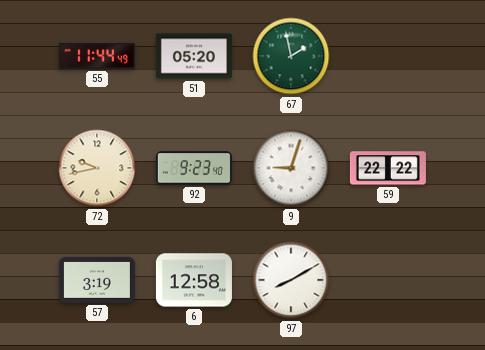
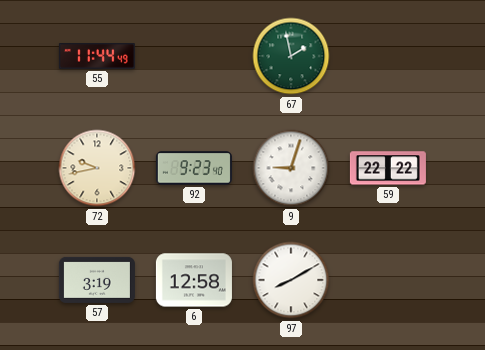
51: 05:20 -> none
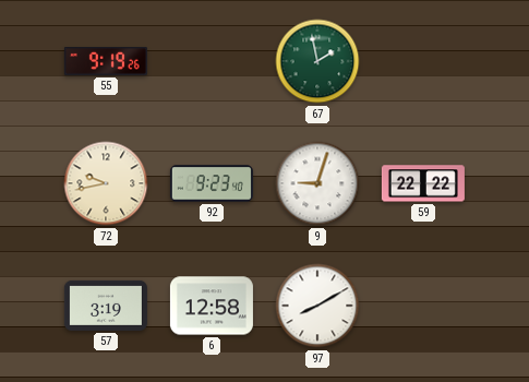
55: 11:44 -> 9:19
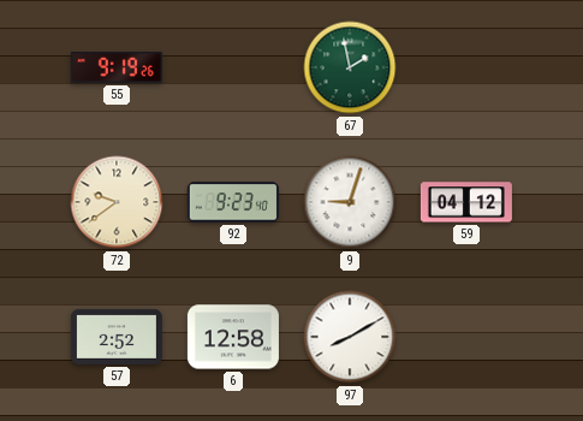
72: 9:43 -> 9:39
59: 22:22 -> 04:12
57: 3:19 -> 2:52
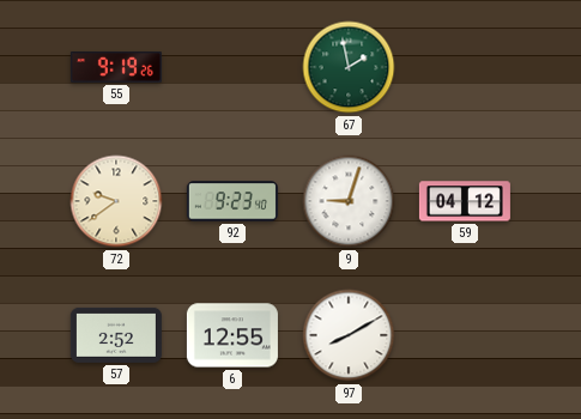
6: 12:58 -> 12:55
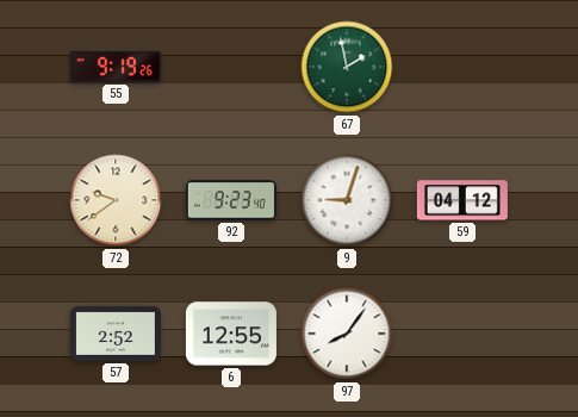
97: 8:10 -> 8:06
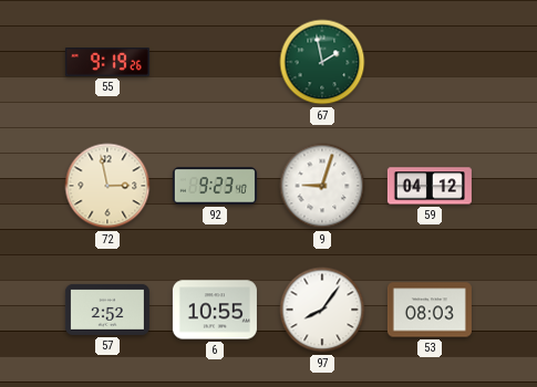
72: 9:39 -> 2:58
6: 12:55 -> 10:55
53: none -> 08:03
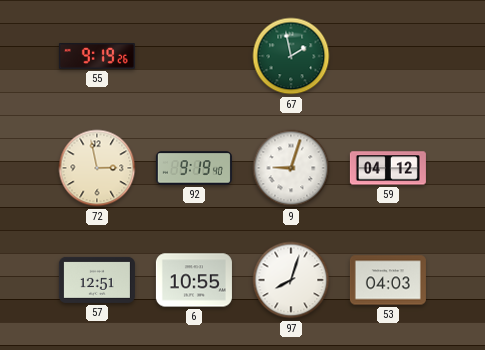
92: 9:23 -> 9:19
57: 2:52 -> 12:51
97: 8:06 -> 8:03
53: 08:03 -> 04:03
